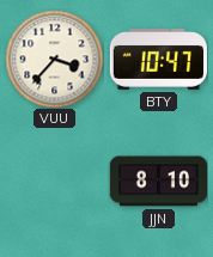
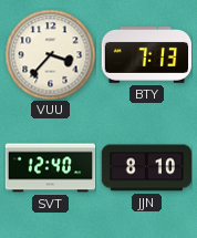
BTY: 10:47 -> 7:13
SVT: none -> 12:40
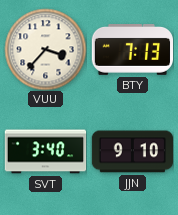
SVT: 12:40 -> 3:40
JJN: 8:10 -> 9:10
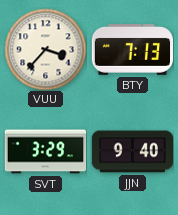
SVT: 3:40 -> 3:29
JJN: 9:10 -> 9:40
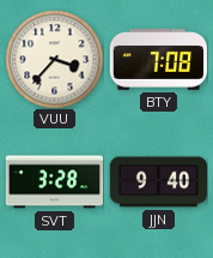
BTY: 7:13 -> 7:08
SVT: 3:29 -> 3:28
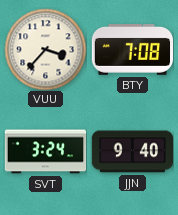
SVT: 3:28 -> 3:24
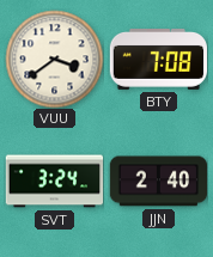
VUU: 3:37 -> 3:39
JJN: 9:40 -> 2:40
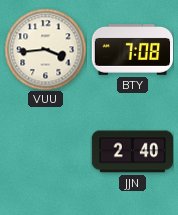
VUU: 3:39 -> 3:44
SVT: 3:24 -> none
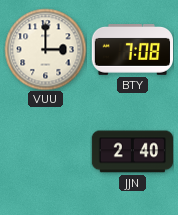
VUU: 3:44 -> 3:00
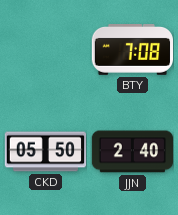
VUU: 3:00 -> none
CKD: none -> 05:50
